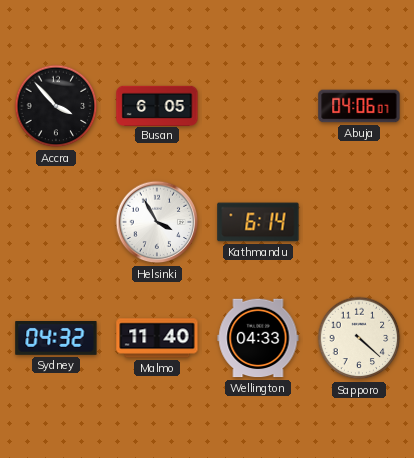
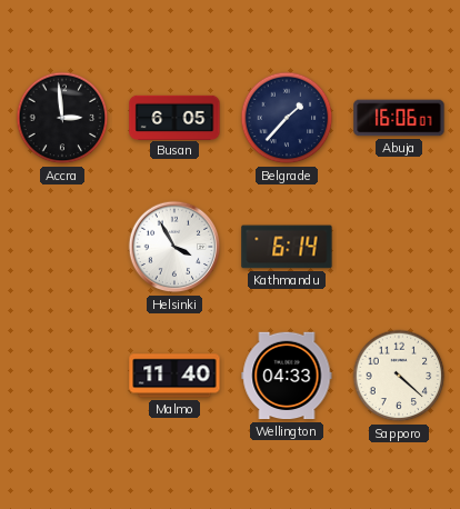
Accra: 3:53 -> 2:59
Belgrade: none -> 1:37
Abuja: 04:06 -> 16:06
Sydney: 04:32 -> none
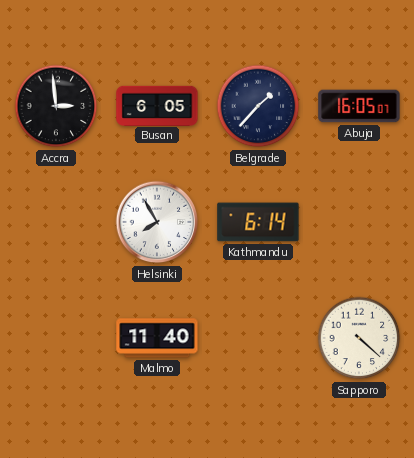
Abuja: 16:06 -> 16:05
Helsinki: 3:55 -> 7:55
Wellington: 04:33 -> none
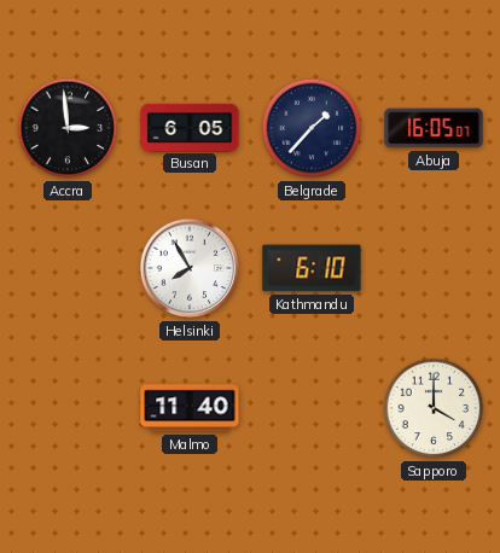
Kathmandu: 6:14 -> 6:10
Sapporo: 4:22 -> 4:00
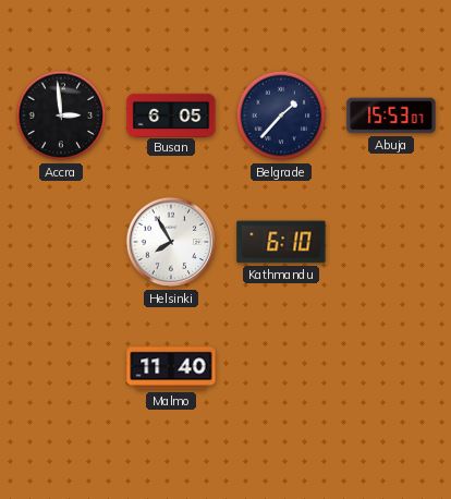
Abuja: 16:05 -> 15:53
Sapporo: 4:00 -> none
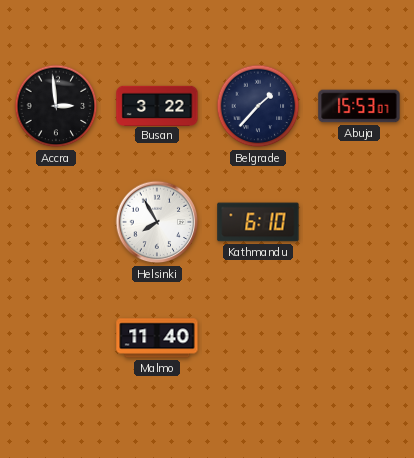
Busan: 6:05 -> 3:22
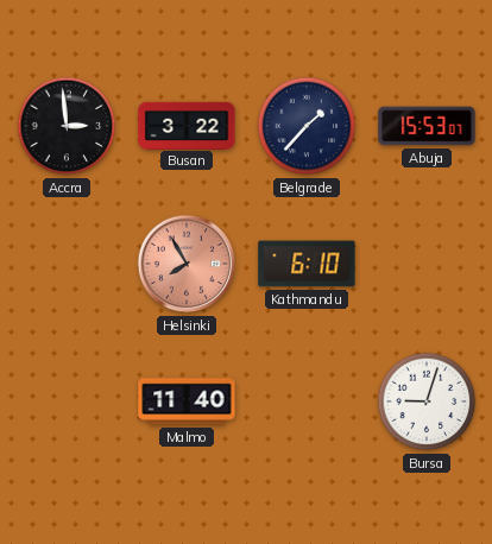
Helsinki dial: white -> salmon
Bursa: none -> 9:03
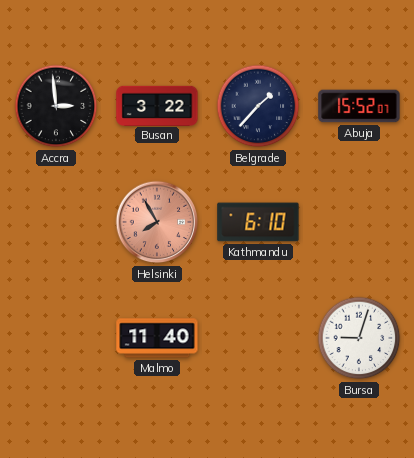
Abuja: 15:53 -> 15:52
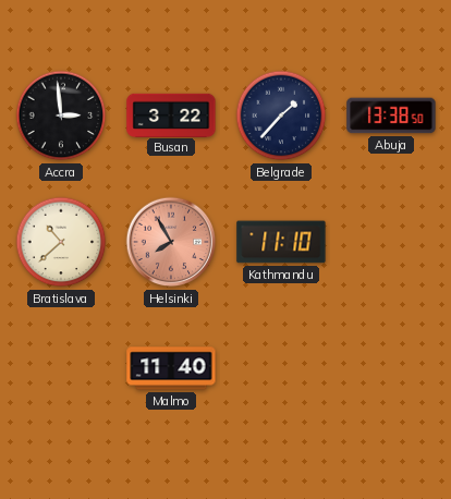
Abuja: 15:52 -> 13:38
Bratislava: none -> 10:38
Kathmandu: 6:10 -> 11:10
Bursa: 9:03 -> none
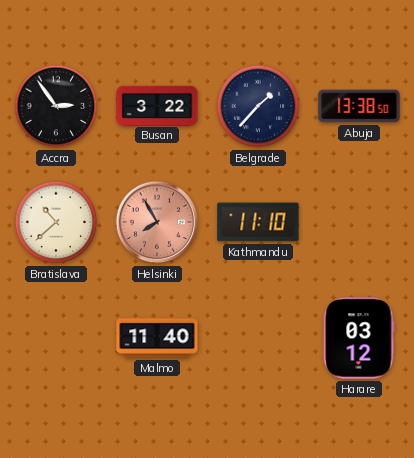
Accra: 2:59 -> 2:54
Harare: none -> 03:12
